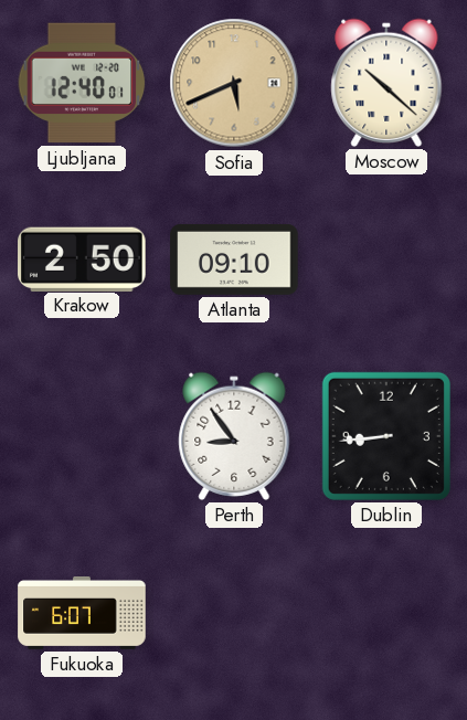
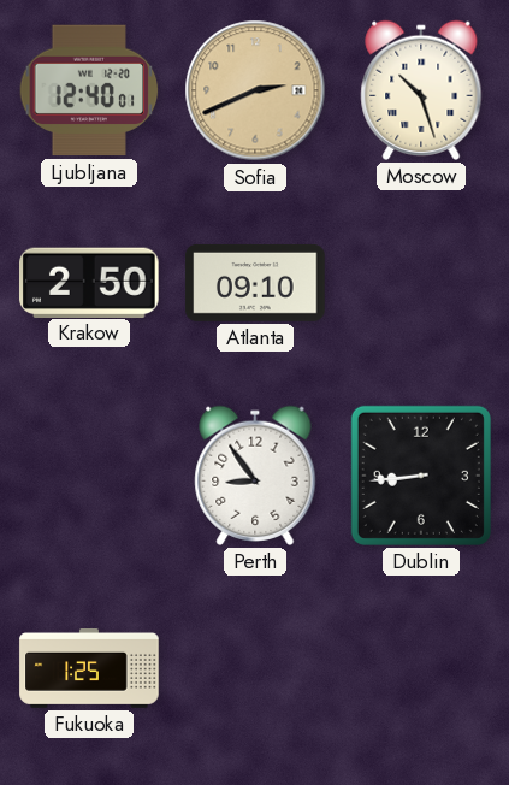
Sofia: 5:41 -> 2:41
Moscow: 10:22 -> 10:27
Fukuoka: 6:07 -> 1:25
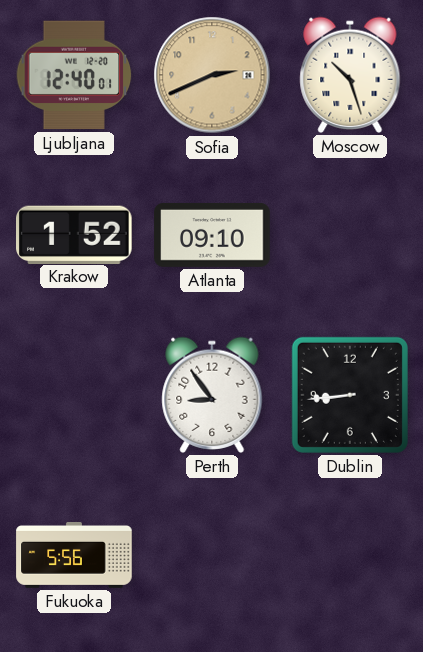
Krakow: 2:50 -> 1:52
Fukuoka: 1:25 -> 5:56
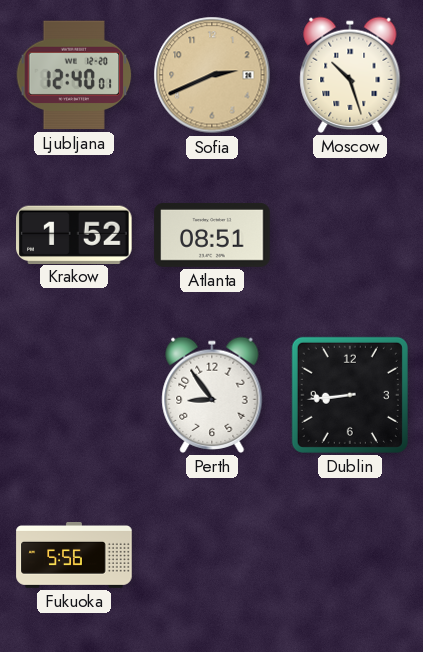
Atlanta: 09:10 -> 08:51
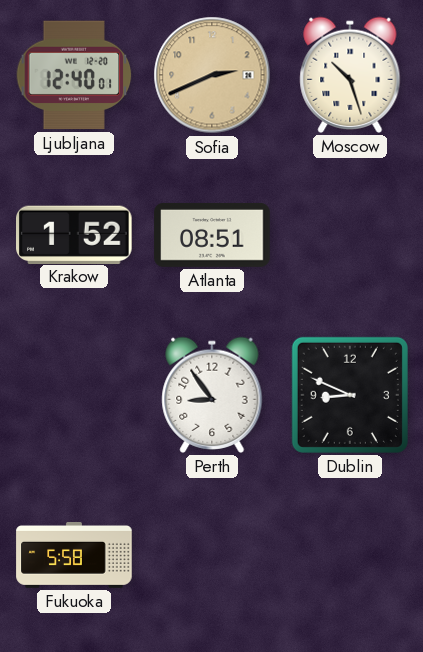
Dublin: 8:44 -> 8:49
Fukuoka: 5:56 -> 5:58
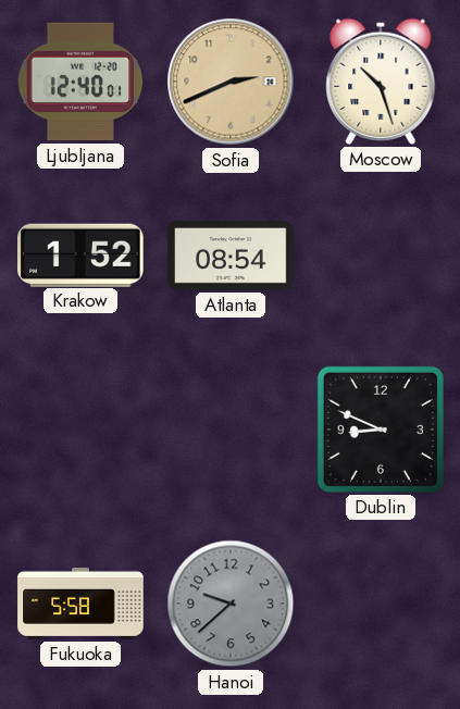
Atlanta: 08:51 -> 08:54
Perth: 8:54 -> none
Hanoi: none -> 9:38
